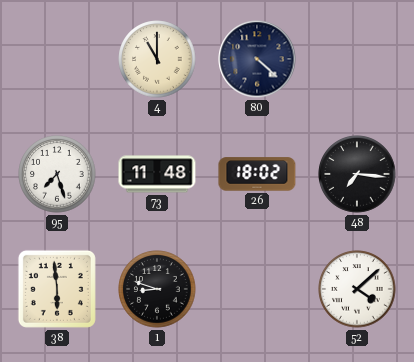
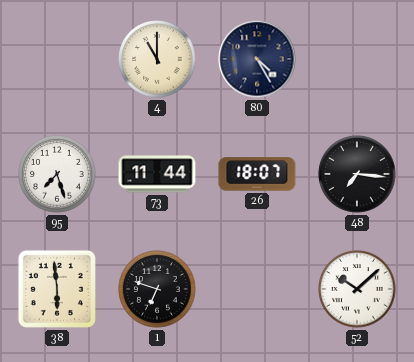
80: 4:22 -> 4:25
73: 11:48 -> 11:44
26: 18:02 -> 18:07
1: 8:48 -> 6:48
52: 4:08 -> 10:08
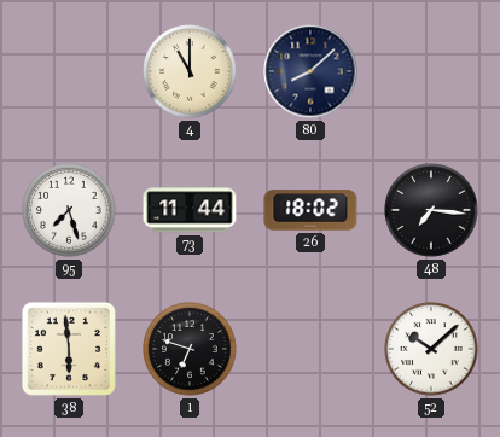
80: 4:25 -> 8:08
26: 18:07 -> 18:02
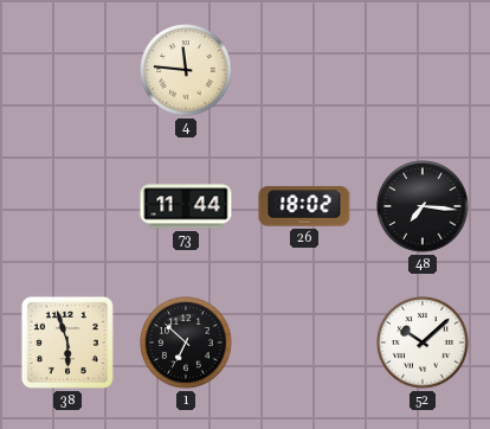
4: 11:00 -> 11:46
80: 8:08 -> none
95: 7:27 -> none
38: 5:59 -> 5:57
1: 6:48 -> 6:52
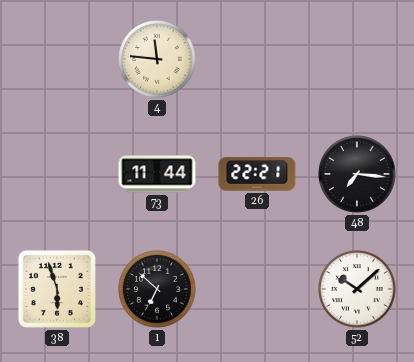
26: 18:02 -> 22:21
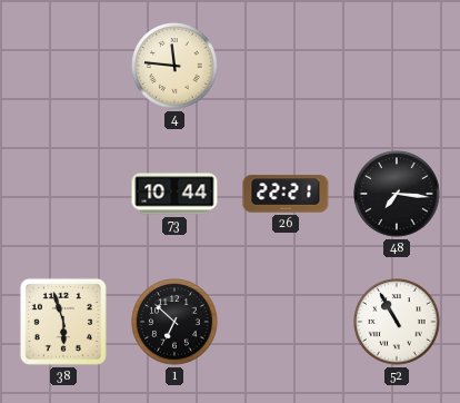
73: 11:44 -> 10:44
52: 10:08 -> 10:55
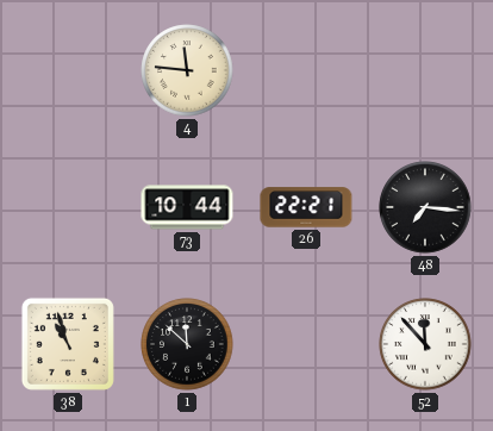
38: 5:57 -> 10:57
1: 6:52 -> 11:52
52: 10:55 -> 11:53
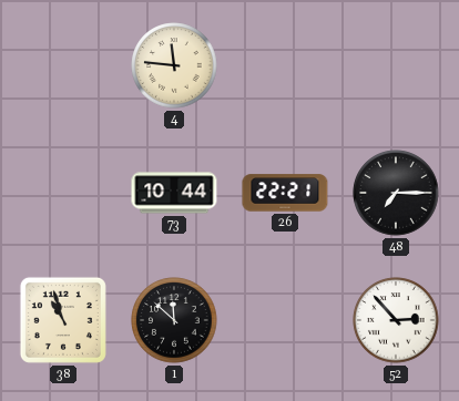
48: 7:16 -> 7:15
52: 11:53 -> 2:53
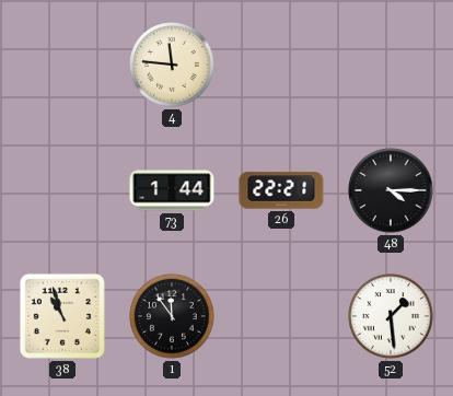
73: 10:44 -> 1:44
48: 7:15 -> 4:15
1: 11:52 -> 11:54
52: 2:53 -> 1:29
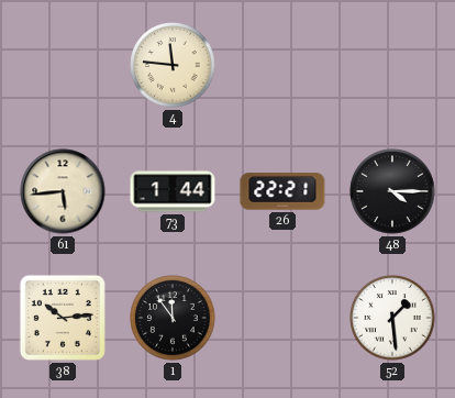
61: none -> 5:44
38: 10:57 -> 10:14
